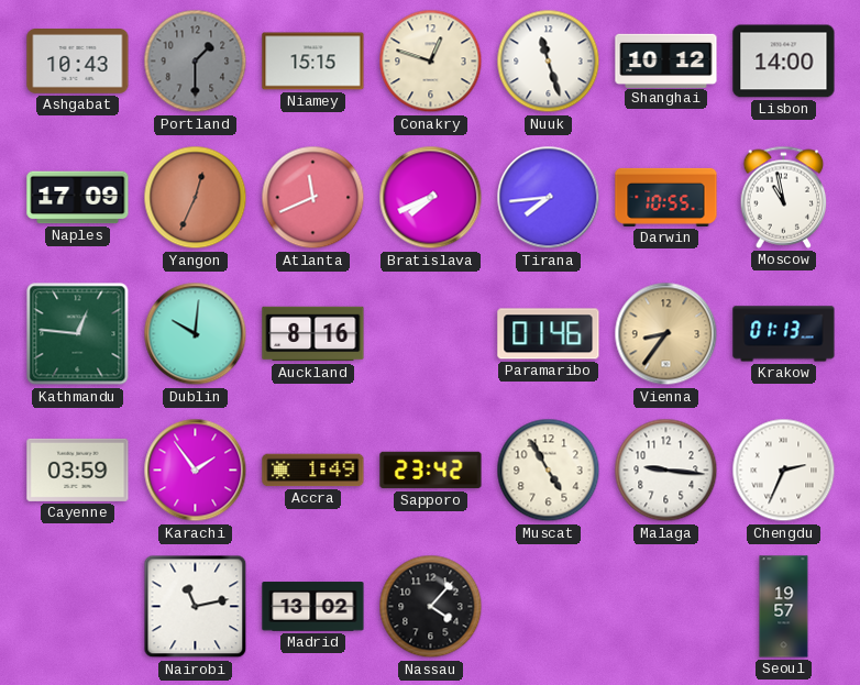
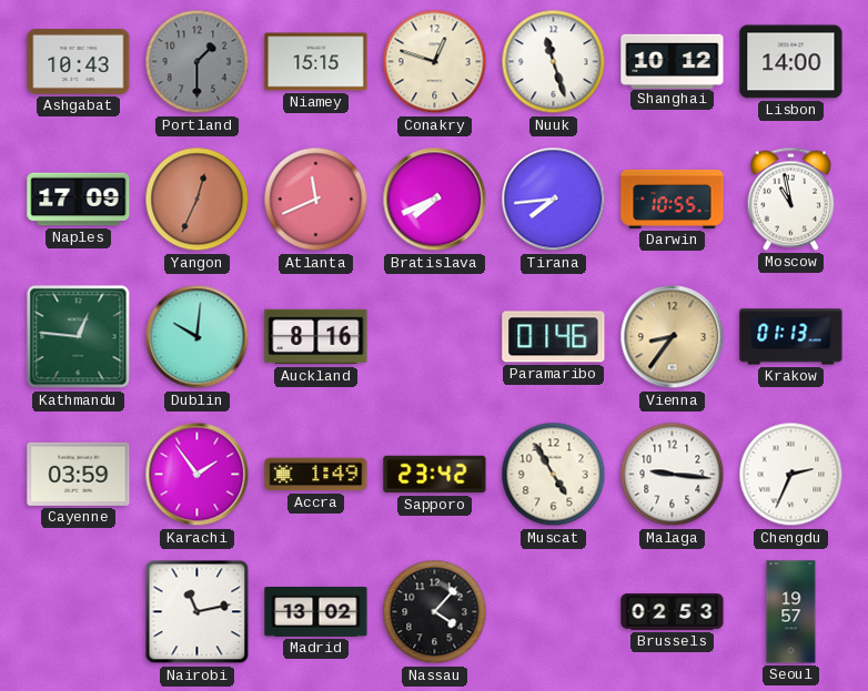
Brussels: none -> 02:53
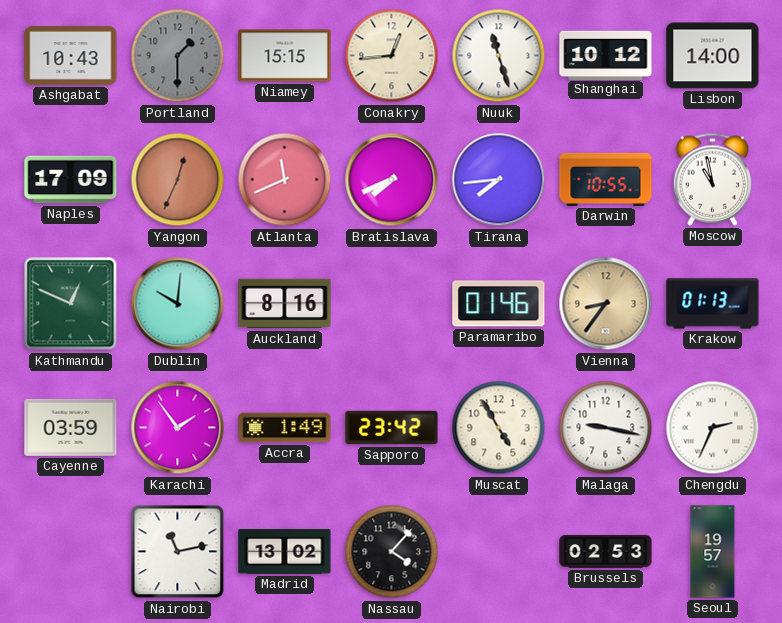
Conakry: 12:48 -> 12:44
Kathmandu: 12:46 -> 12:49
Malaga: 9:16 -> 9:17
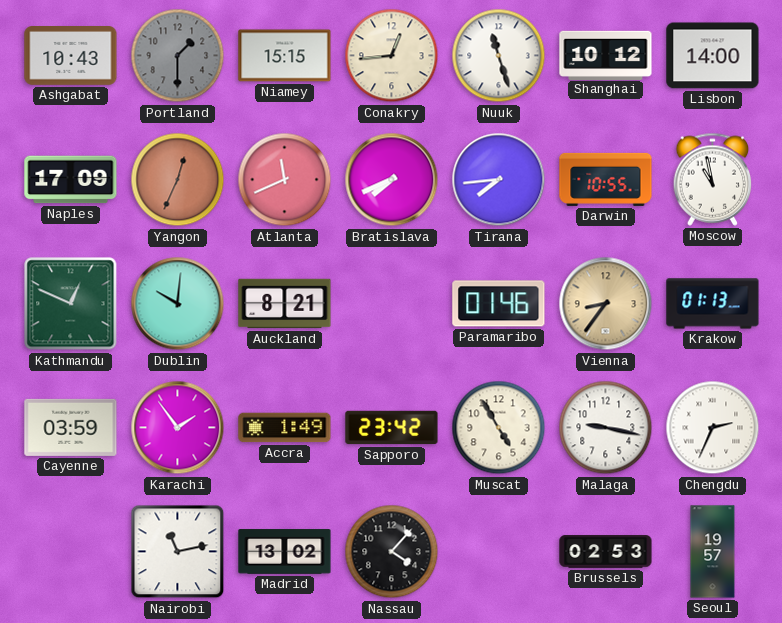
Auckland: 8:16 -> 8:21
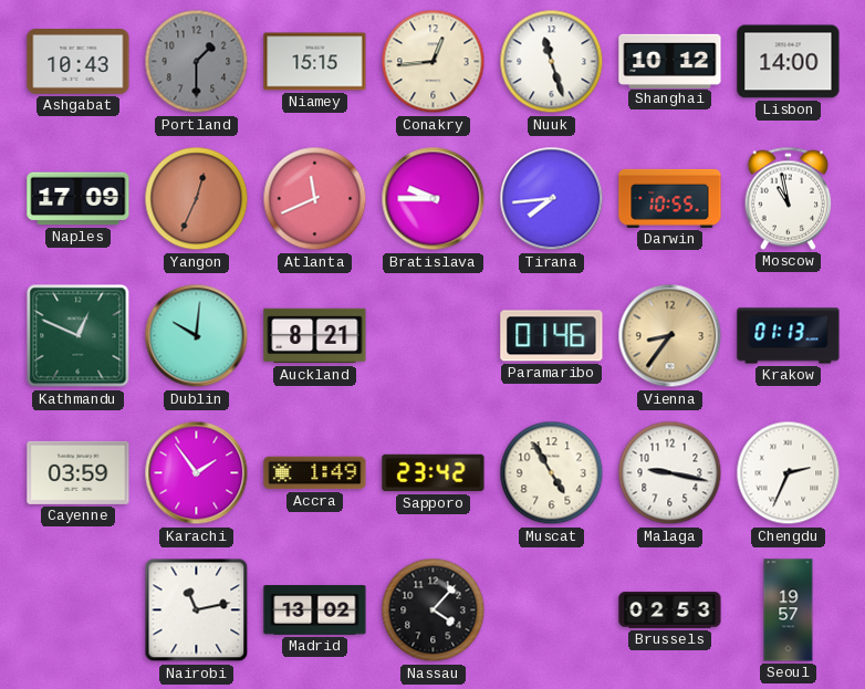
Bratislava: 7:41 -> 9:45
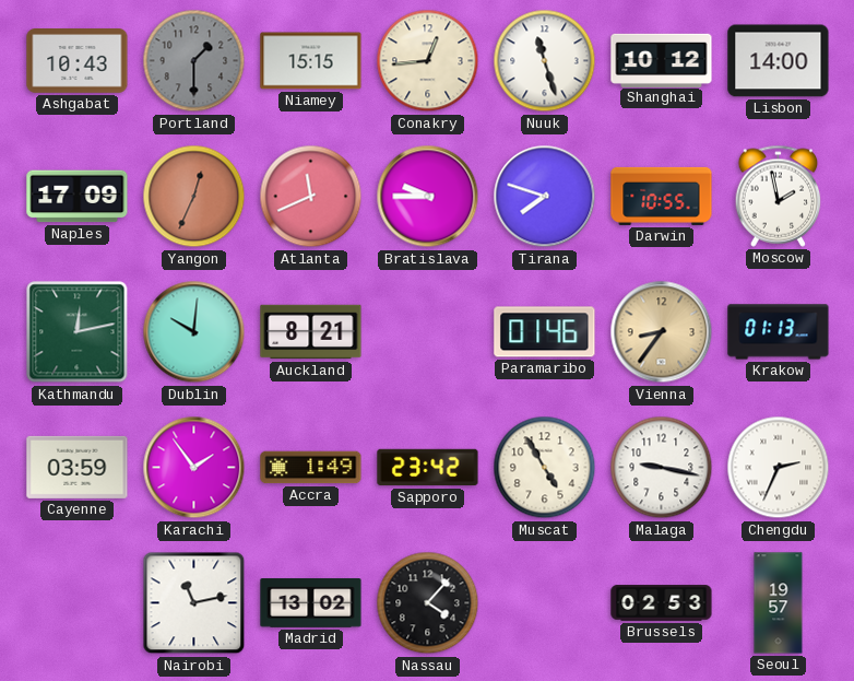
Tirana: 7:44 -> 7:48
Moscow: 10:58 -> 1:58
Kathmandu: 12:49 -> 12:13
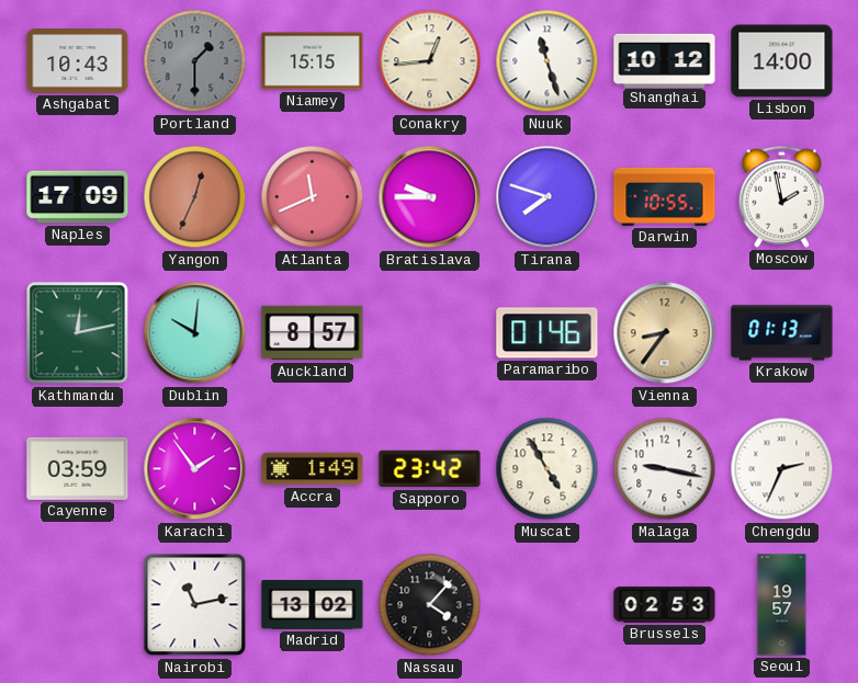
Auckland: 8:21 -> 8:57
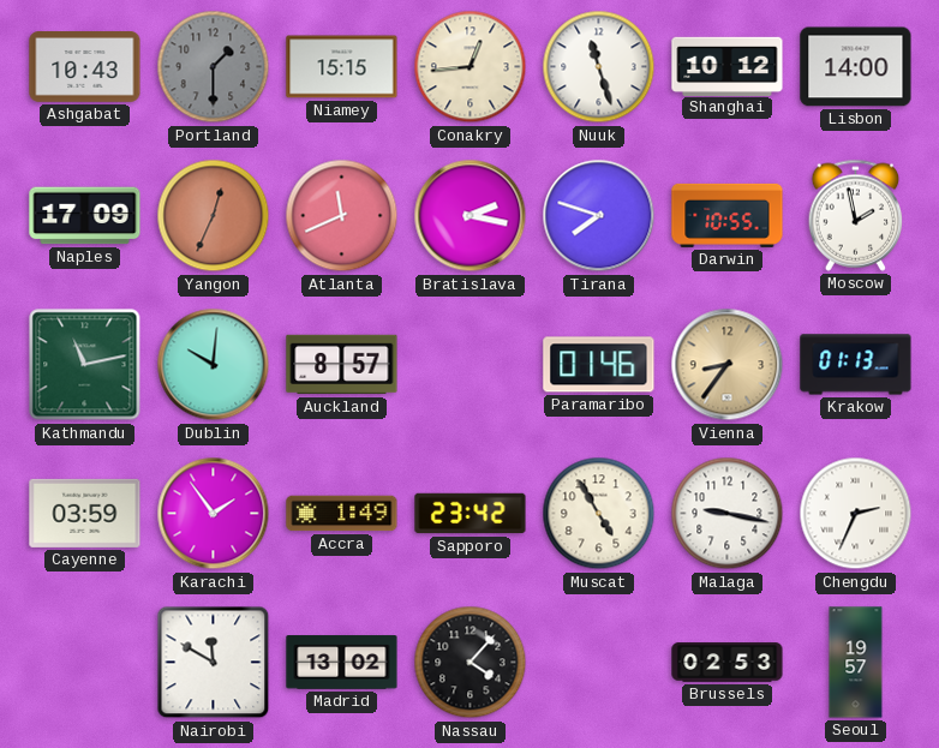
Bratislava: 9:45 -> 2:17
Kathmandu: 12:13 -> 11:13
Nairobi: 11:13 -> 11:50
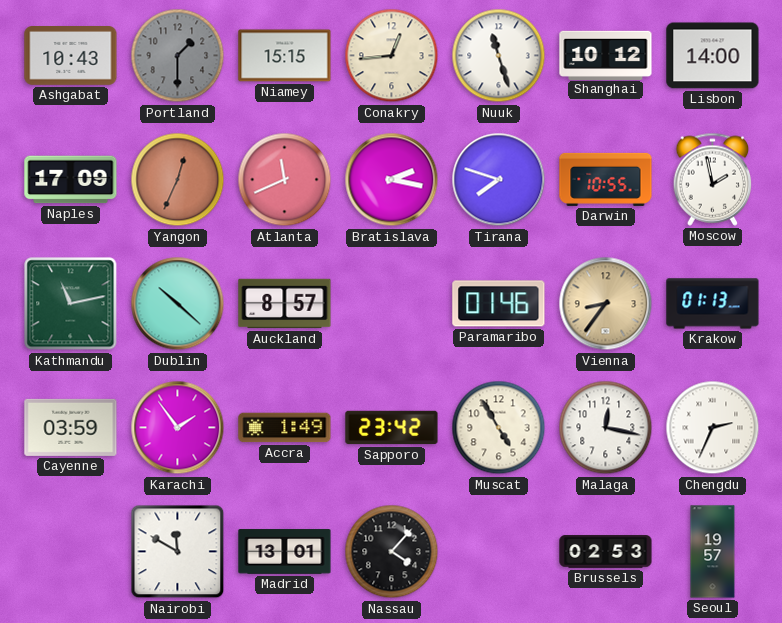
Dublin: 10:01 -> 10:22
Malaga: 9:17 -> 12:17
Madrid: 13:02 -> 13:01
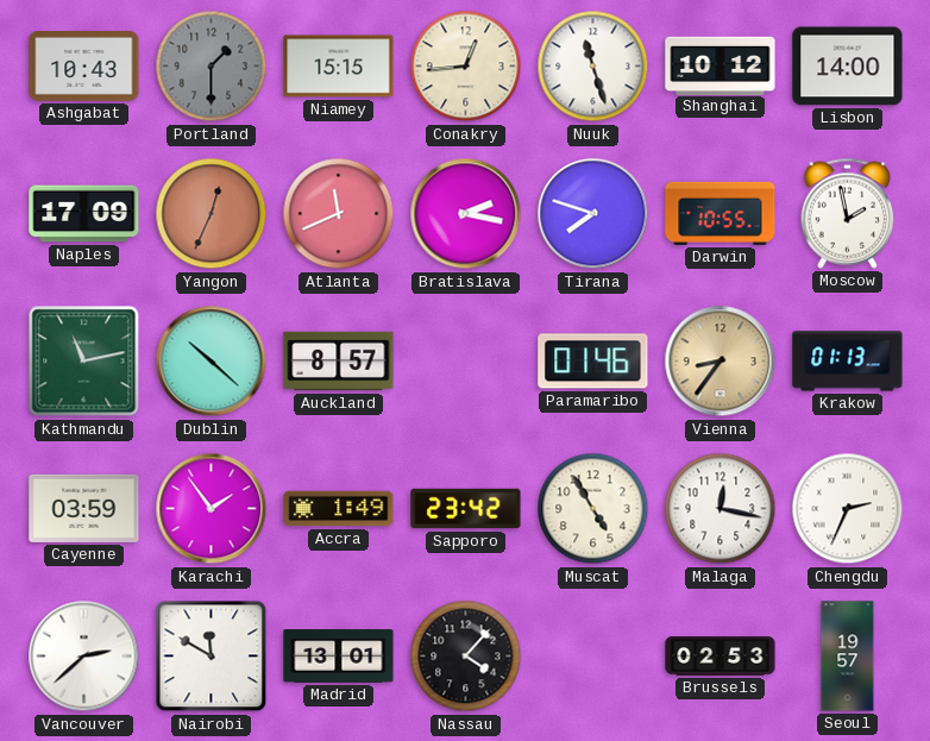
Vancouver: none -> 2:38
